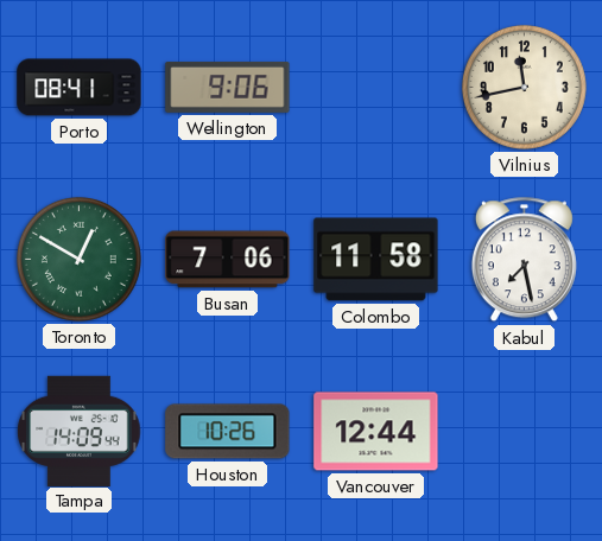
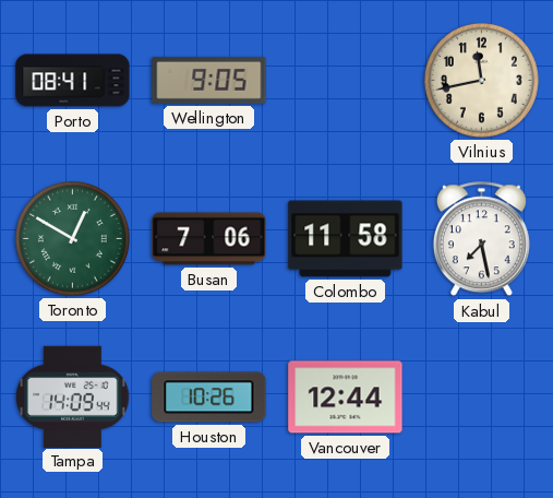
Wellington: 9:06 -> 9:05
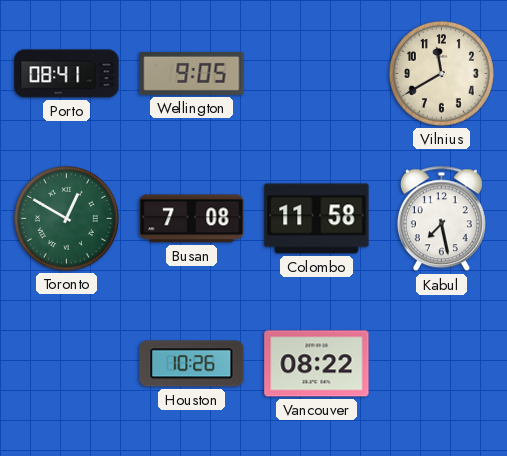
Vilnius: 11:43 -> 11:40
Busan: 7:06 -> 7:08
Tampa: 14:09 -> none
Vancouver: 12:44 -> 08:22
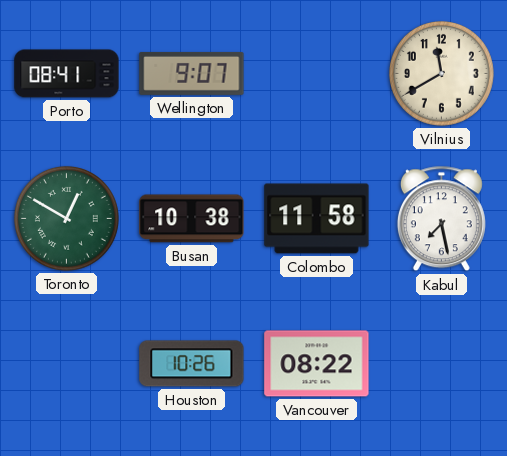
Wellington: 9:05 -> 9:07
Busan: 7:08 -> 10:38
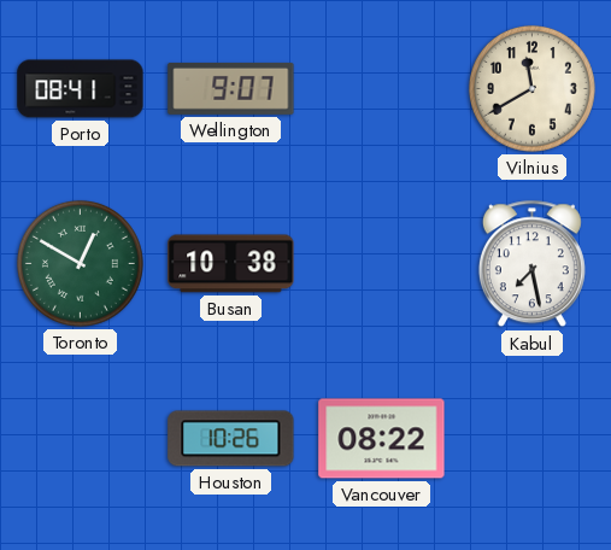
Colombo: 11:58 -> none
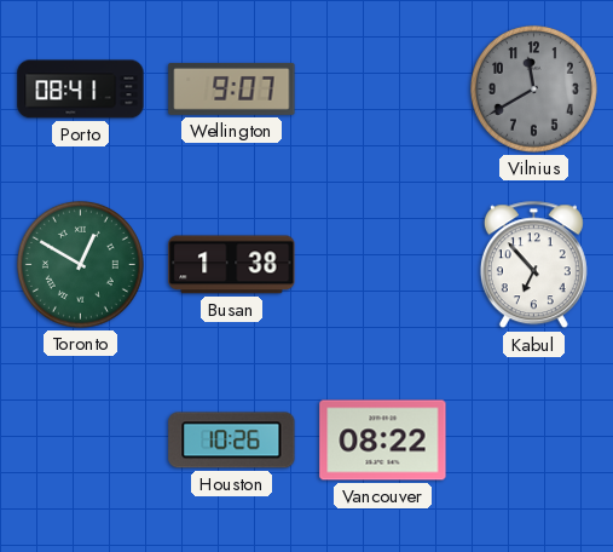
Vilnius dial: cream -> grey
Busan: 10:38 -> 1:38
Kabul: 7:28 -> 6:53
